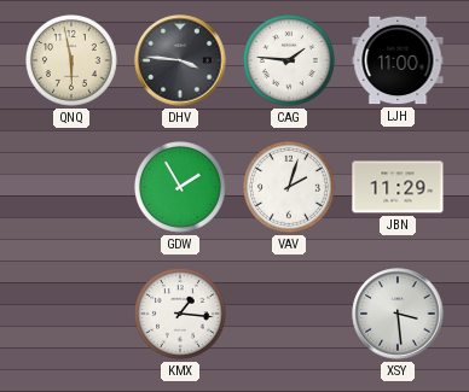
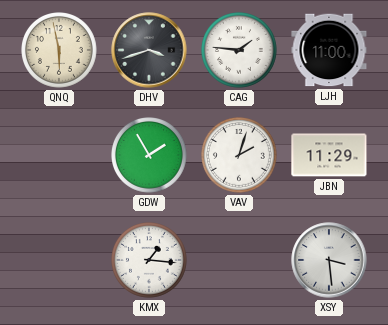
DHV: 3:46 -> 3:42
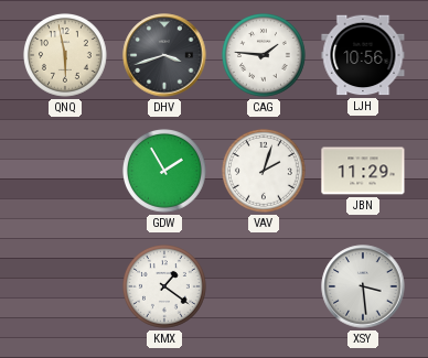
LJH: 11:00 -> 10:56
KMX: 1:16 -> 1:21
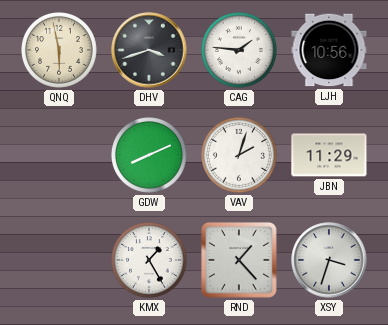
GDW: 1:55 -> 8:11
KMX: 1:21 -> 1:25
RND: none -> 1:23
XSY: 3:29 -> 3:33
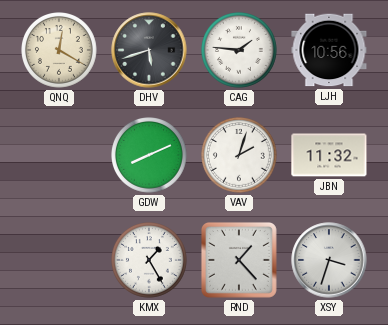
QNQ: 5:58 -> 12:20
DHV: 3:42 -> 5:42
JBN: 11:29 -> 11:32
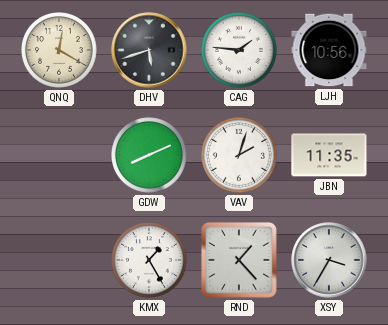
JBN: 11:32 -> 11:35
XSY: 3:33 -> 3:35
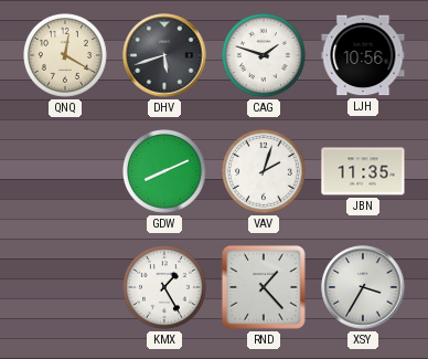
CAG: 1:46 -> 1:48
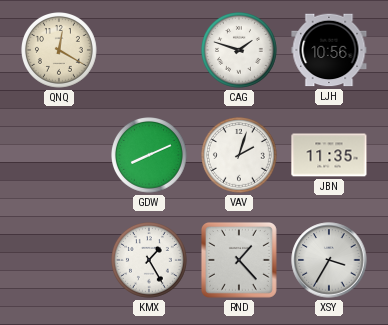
DHV: 5:42 -> none
